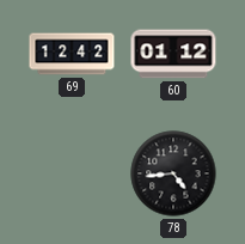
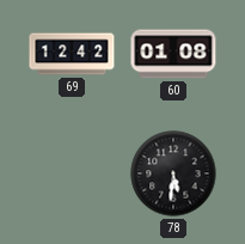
60: 01:12 -> 01:08
78: 4:44 -> 5:31
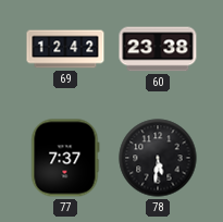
60: 01:08 -> 23:38
77: none -> 7:37
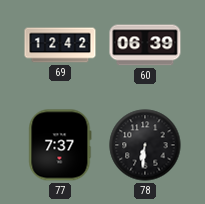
60: 23:38 -> 06:39
78: 5:31 -> 6:31
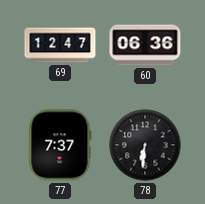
69: 12:42 -> 12:47
60: 06:39 -> 06:36
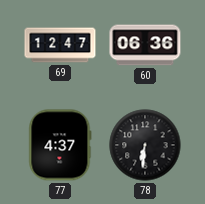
77: 7:37 -> 4:37
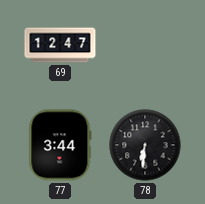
60: 06:36 -> none
77: 4:37 -> 3:44
